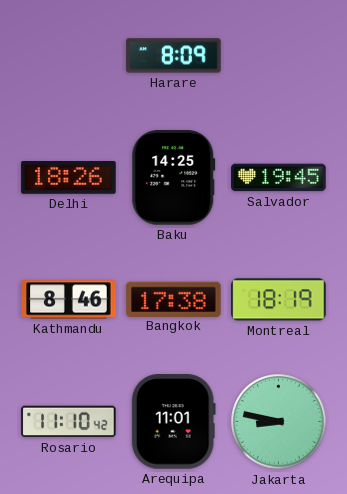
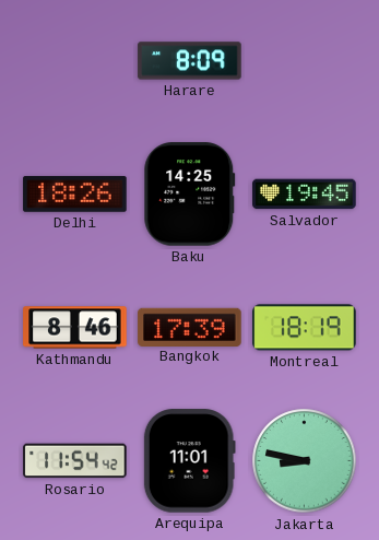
Bangkok: 17:38 -> 17:39
Rosario: 11:10 -> 11:54
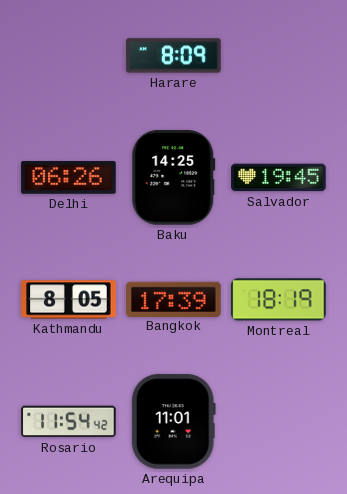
Delhi: 18:26 -> 06:26
Kathmandu: 8:46 -> 8:05
Jakarta: 8:47 -> none
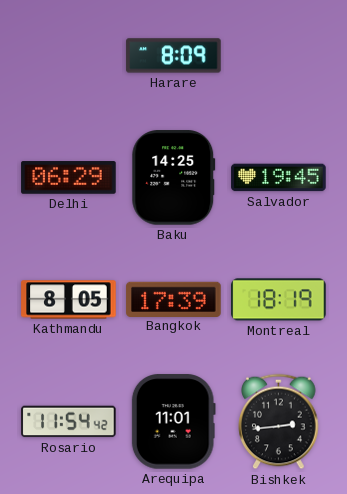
Delhi: 06:26 -> 06:29
Bishkek: none -> 2:44
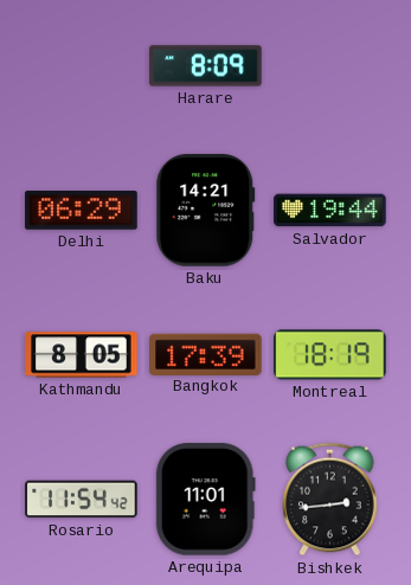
Baku: 14:25 -> 14:21
Salvador: 19:45 -> 19:44
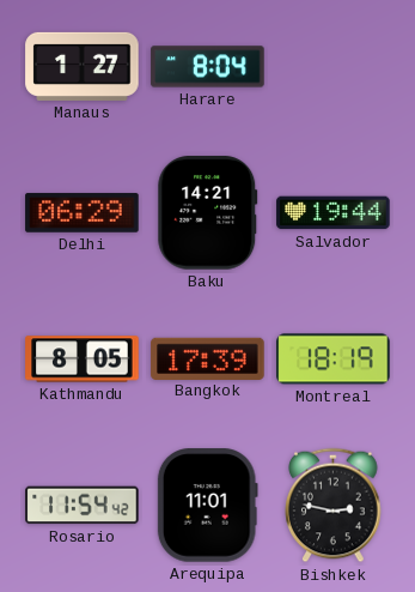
Manaus: none -> 1:27
Harare: 8:09 -> 8:04
Bishkek: 2:44 -> 2:47
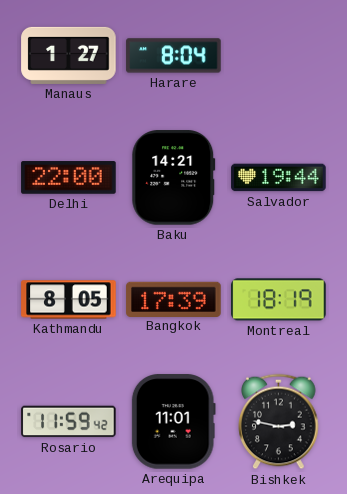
Delhi: 06:29 -> 22:00
Rosario: 11:54 -> 11:59
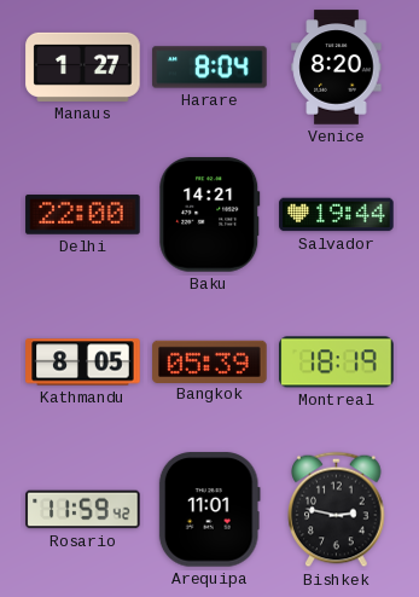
Venice: none -> 8:20
Bangkok: 17:39 -> 05:39
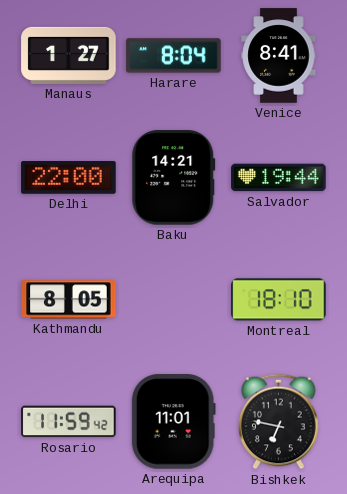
Venice: 8:20 -> 8:41
Bangkok: 05:39 -> none
Montreal: 18:19 -> 18:10
Bishkek: 2:47 -> 6:47
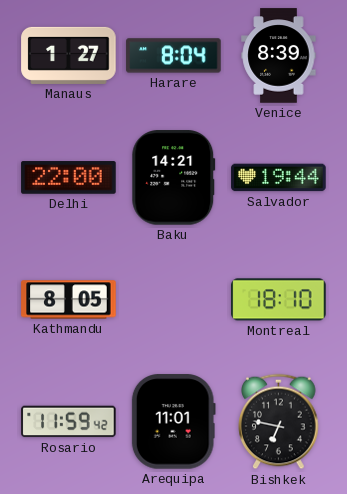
Venice: 8:41 -> 8:39
